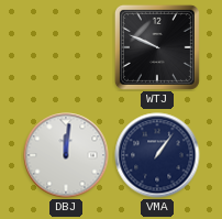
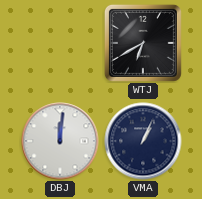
WTJ: 9:49 -> 6:40
VMA: 1:06 -> 1:04
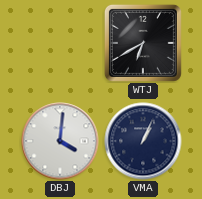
DBJ: 12:01 -> 4:01
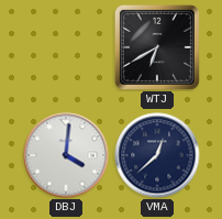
VMA: 1:04 -> 12:38
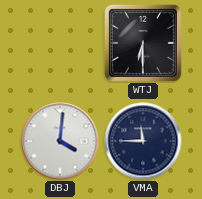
WTJ: 6:40 -> 6:30
VMA: 12:38 -> 11:45
